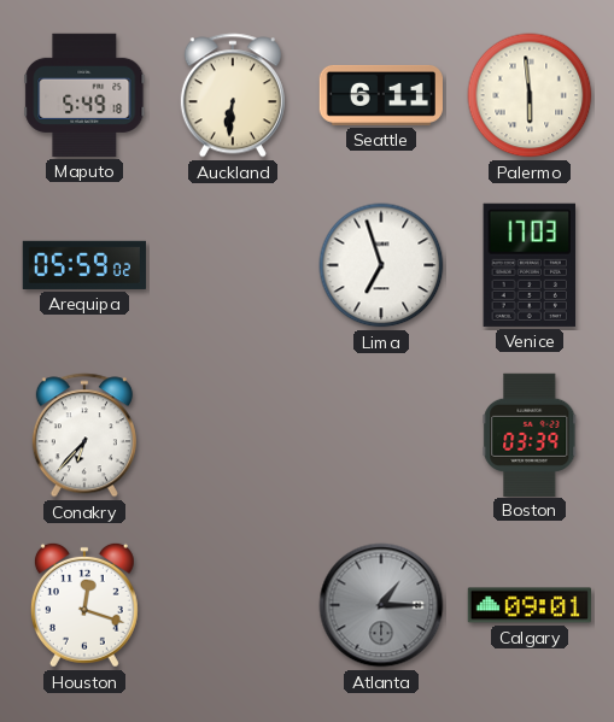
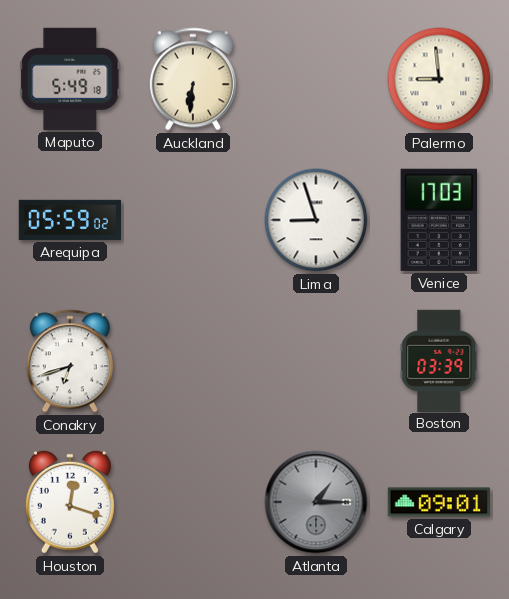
Seattle: 6:11 -> none
Palermo: 5:59 -> 8:59
Lima: 6:57 -> 8:57
Conakry: 6:37 -> 6:42
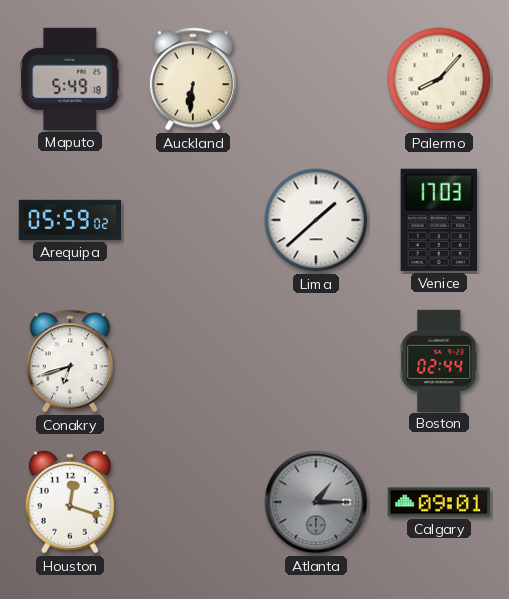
Palermo: 8:59 -> 8:07
Lima: 8:57 -> 1:38
Boston: 03:39 -> 02:44
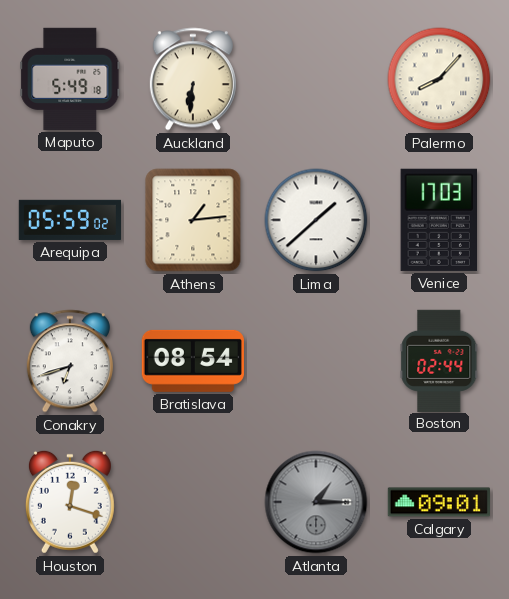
Athens: none -> 1:14
Bratislava: none -> 08:54
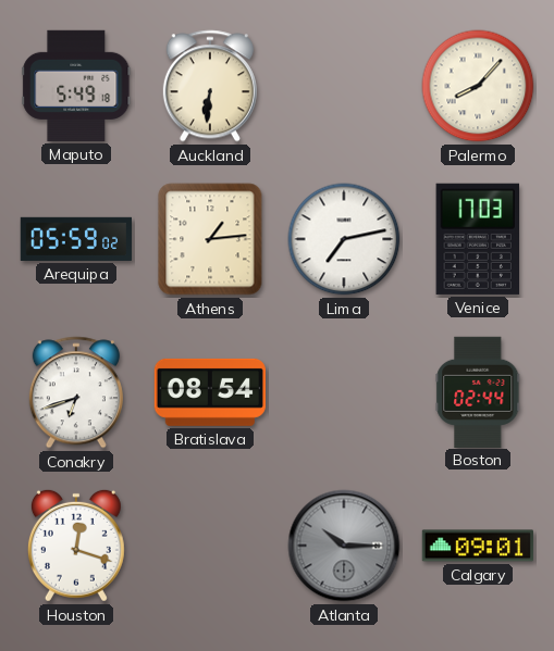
Lima: 1:38 -> 7:13
Atlanta: 1:15 -> 10:15
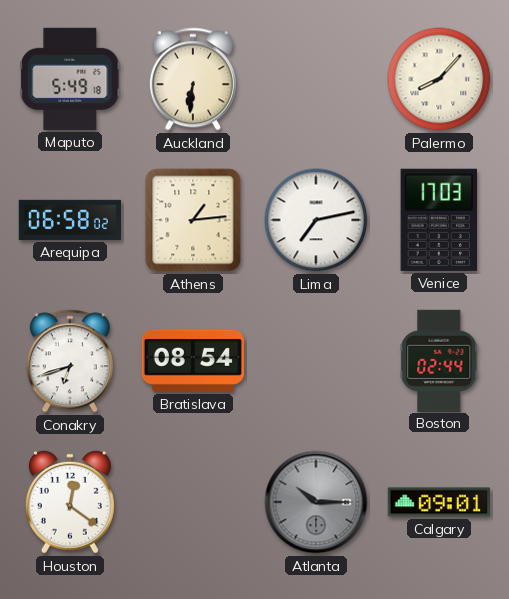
Arequipa: 05:59 -> 06:58
Houston: 12:18 -> 12:21
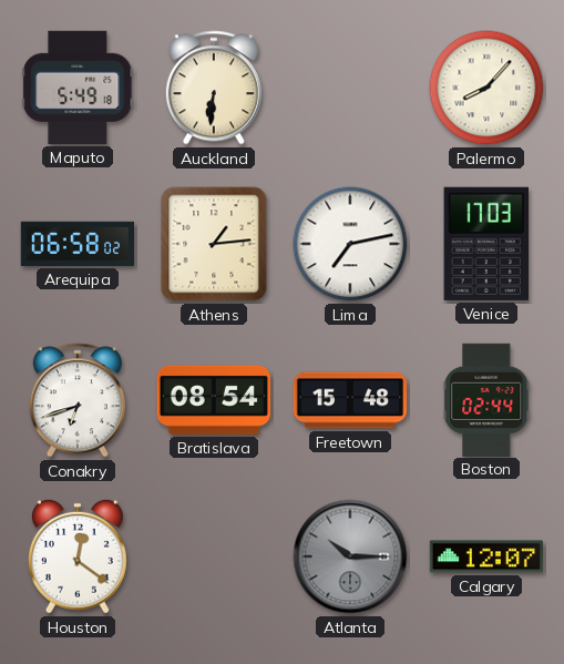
Freetown: none -> 15:48
Calgary: 09:01 -> 12:07
